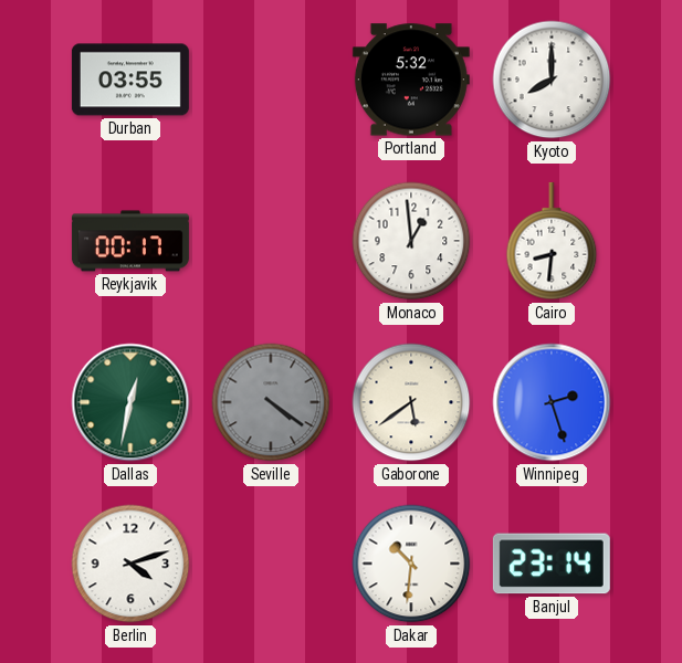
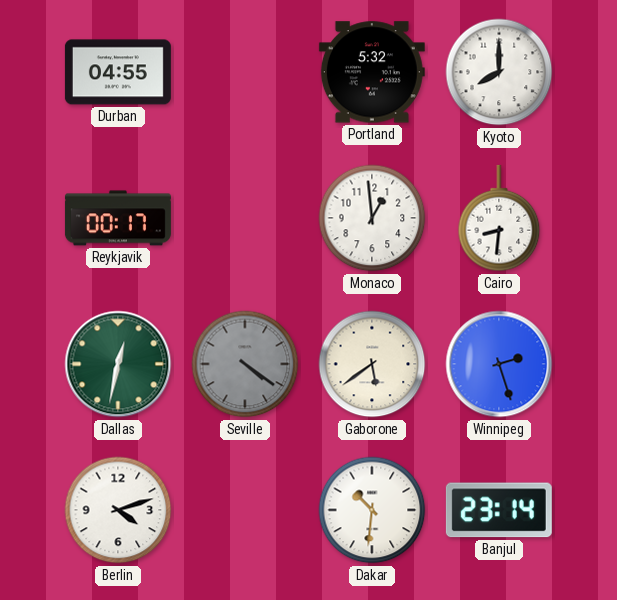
Durban: 03:55 -> 04:55
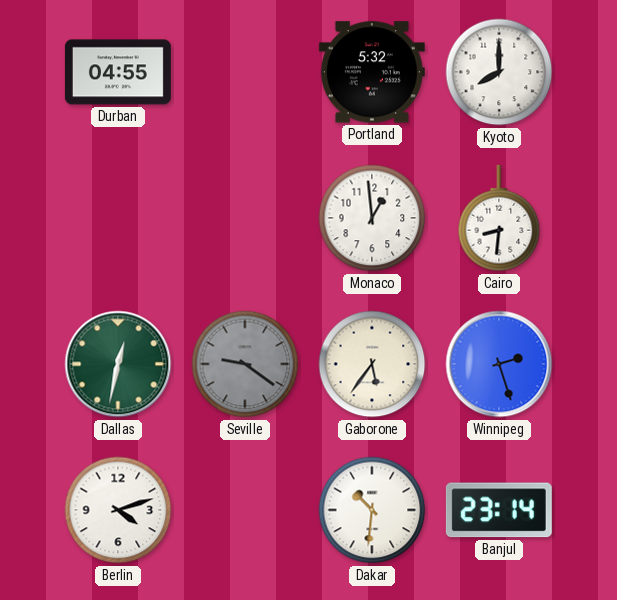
Reykjavik: 00:17 -> none
Seville: 4:21 -> 9:21
Gaborone: 5:39 -> 5:36
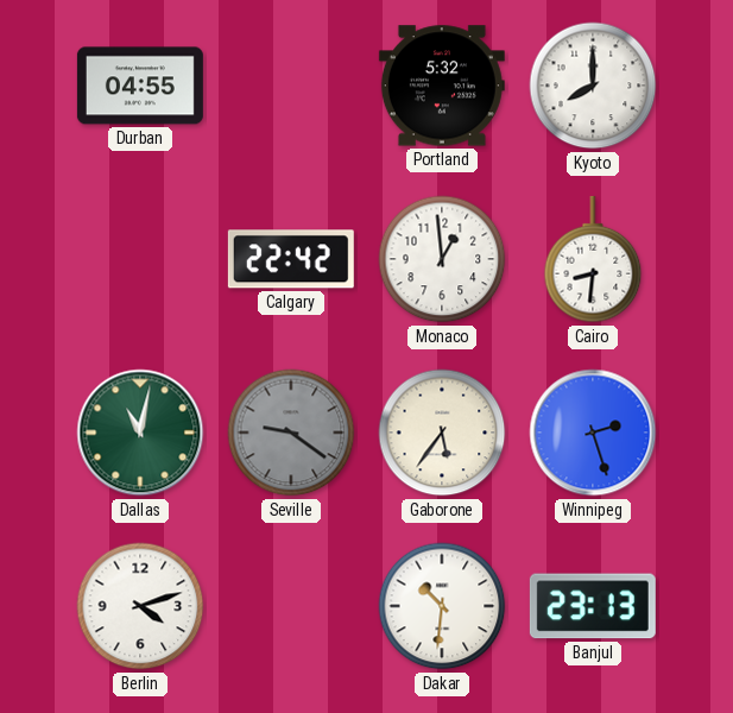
Calgary: none -> 22:42
Dallas: 12:32 -> 11:02
Banjul: 23:14 -> 23:13
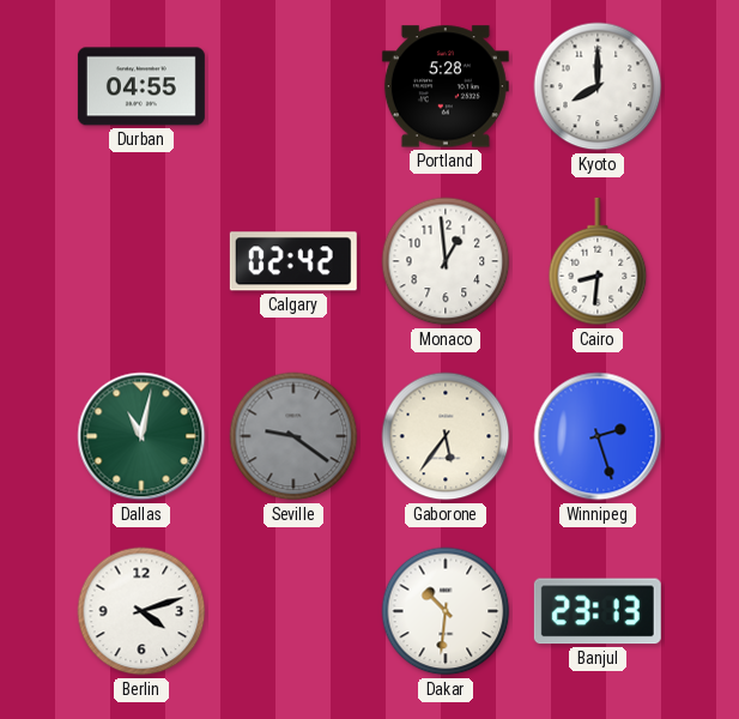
Portland: 5:32 -> 5:28
Calgary: 22:42 -> 02:42
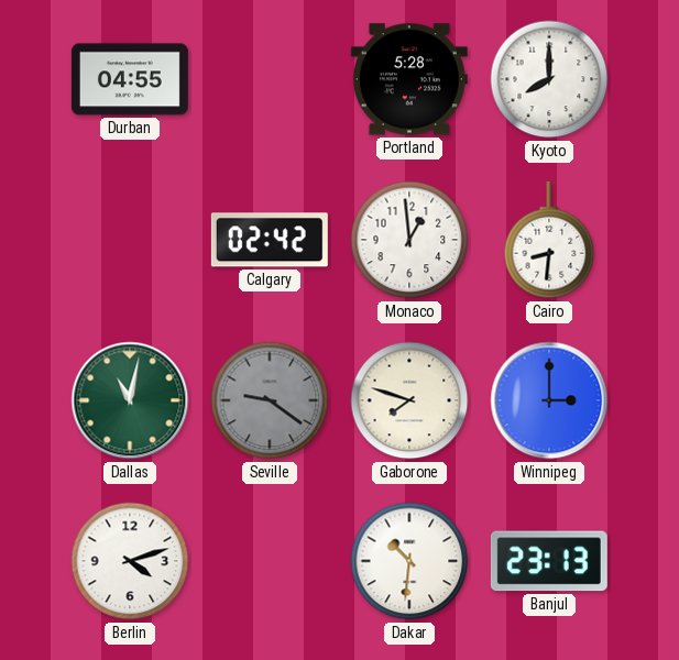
Gaborone: 5:36 -> 7:48
Winnipeg: 2:27 -> 3:00
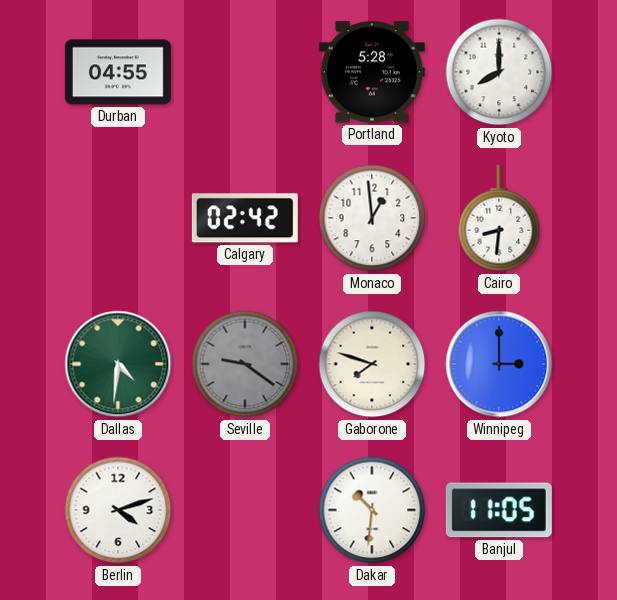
Dallas: 11:02 -> 4:31
Banjul: 23:13 -> 11:05
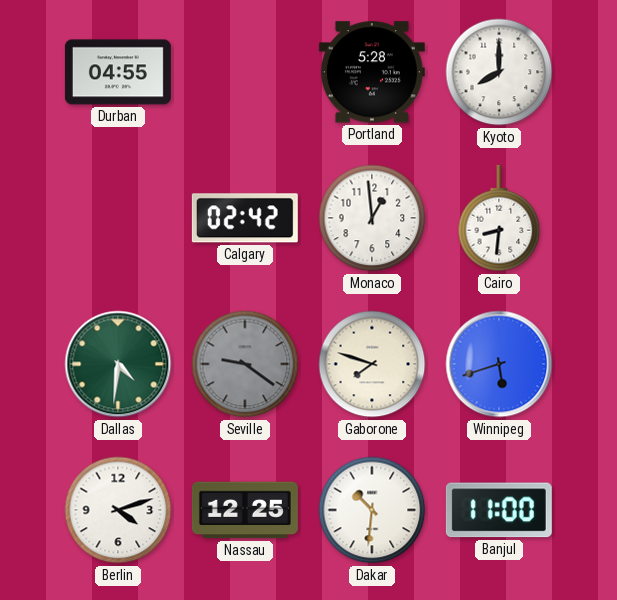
Winnipeg: 3:00 -> 5:42
Nassau: none -> 12:25
Banjul: 11:05 -> 11:00
